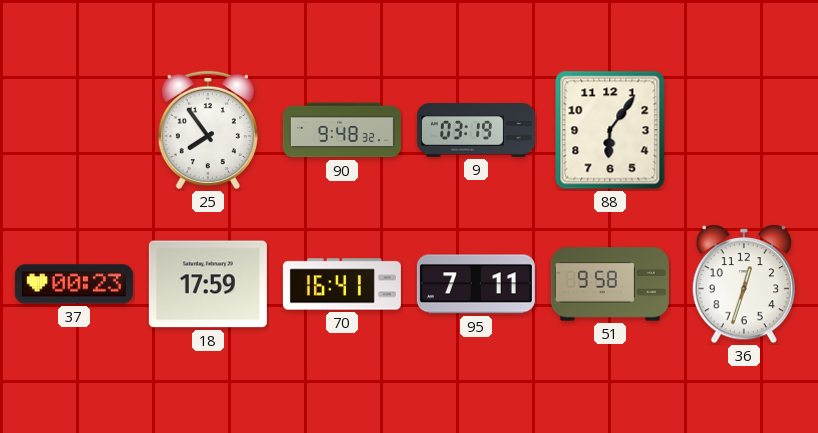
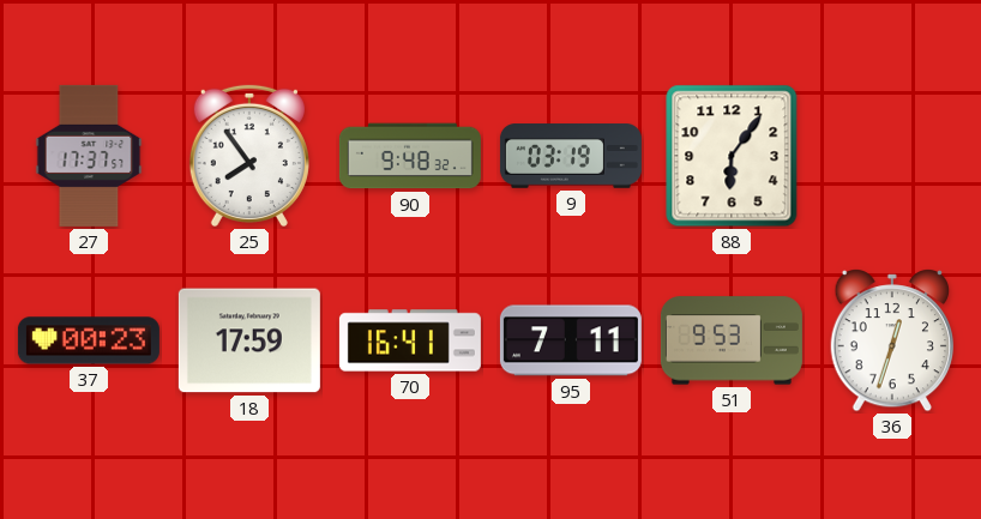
27: none -> 17:37
51: 9:58 -> 9:53
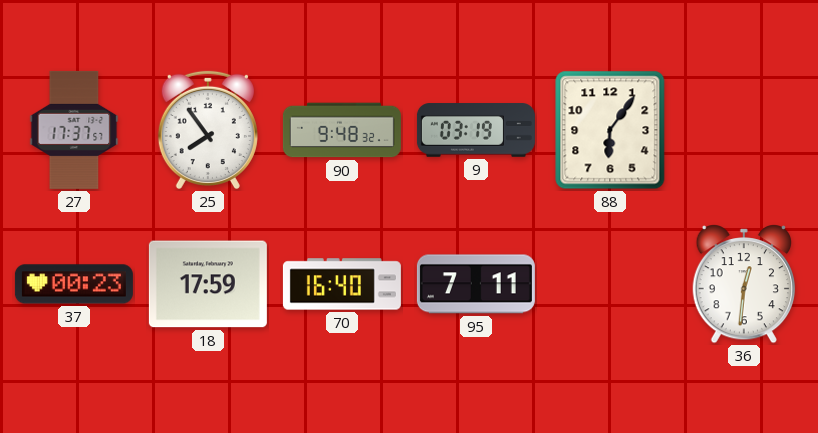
70: 16:41 -> 16:40
51: 9:53 -> none
36: 12:33 -> 12:31
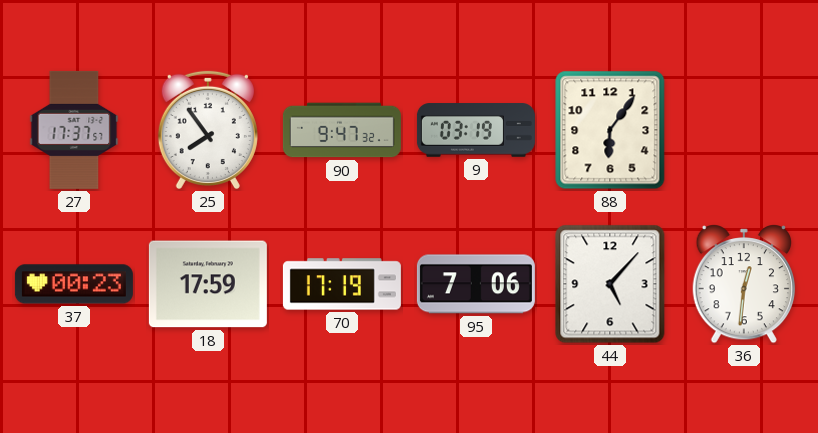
90: 9:48 -> 9:47
70: 16:40 -> 17:19
95: 7:11 -> 7:06
44: none -> 5:07
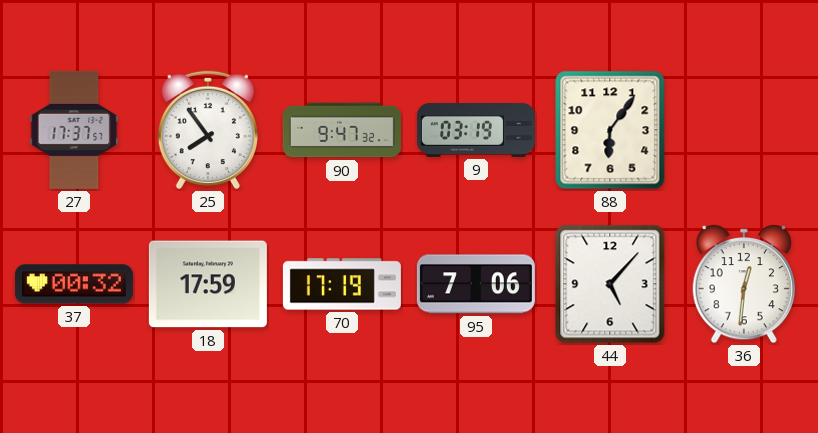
37: 00:23 -> 00:32
